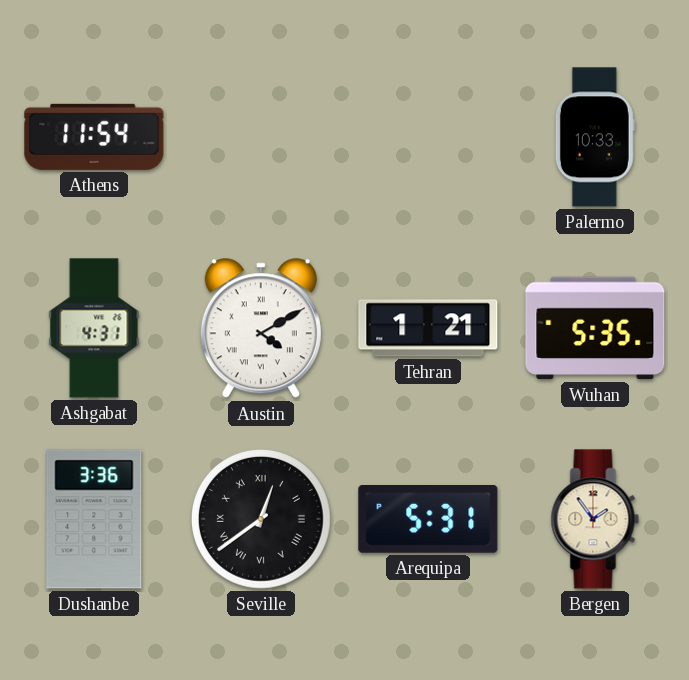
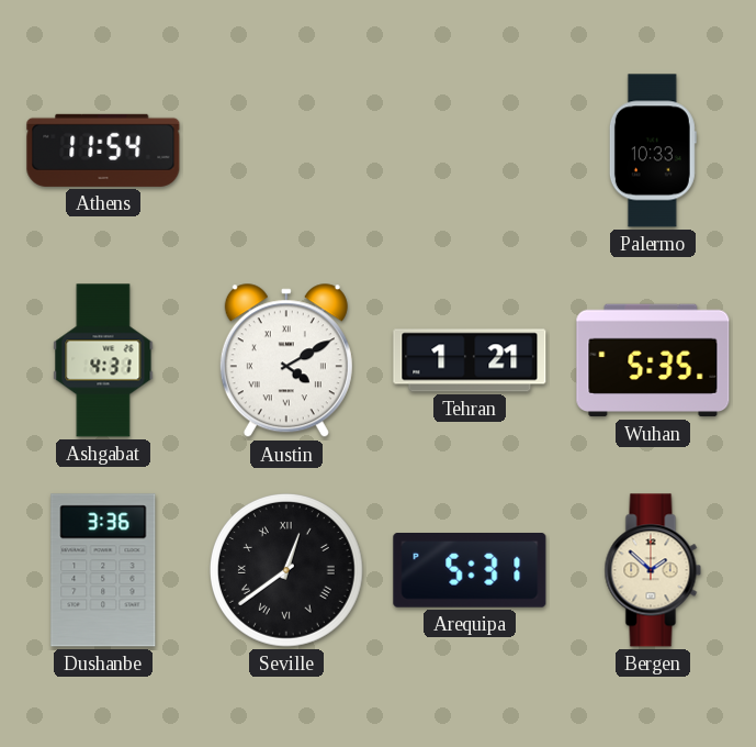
Bergen: 1:54 -> 1:52
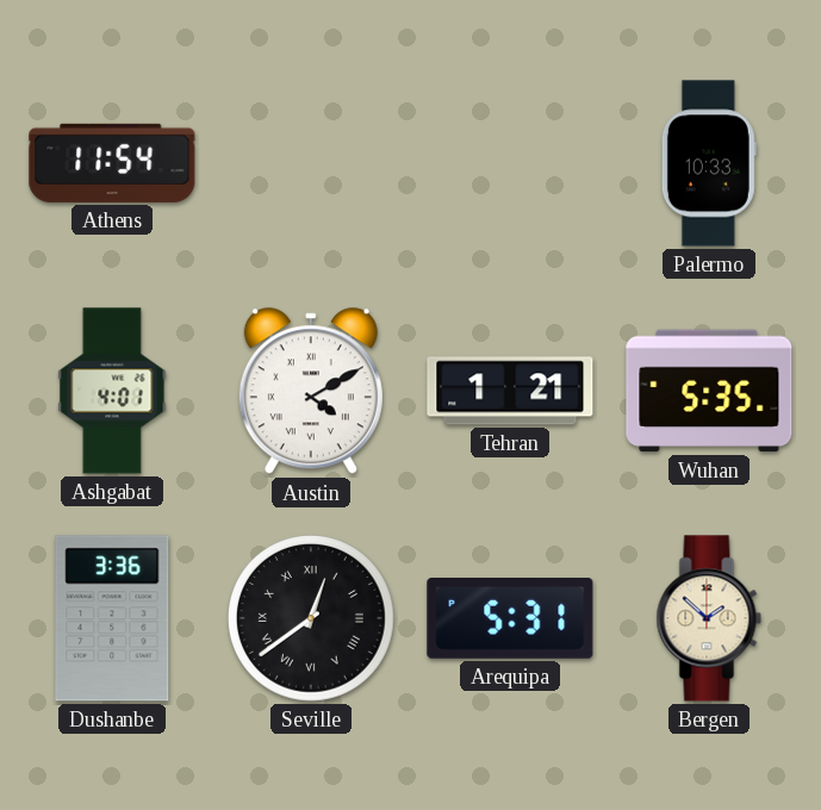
Ashgabat: 4:31 -> 4:01
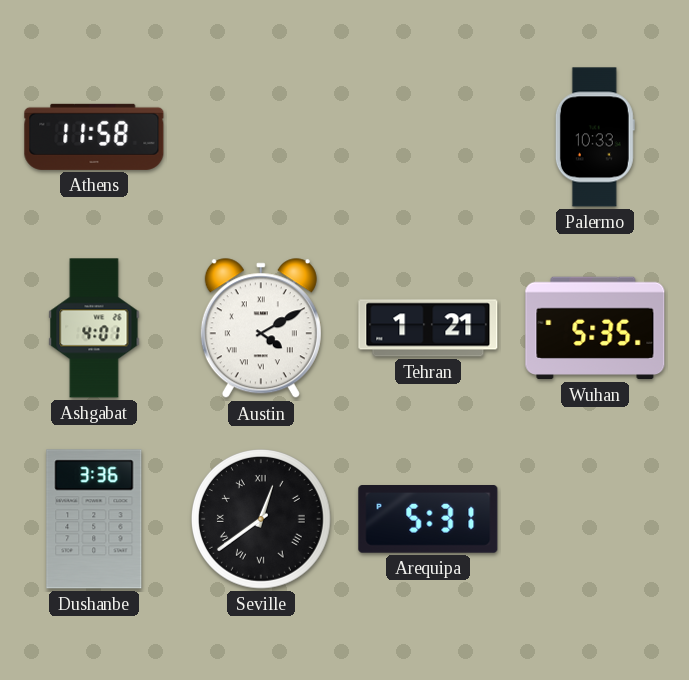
Athens: 11:54 -> 11:58
Bergen: 1:52 -> none
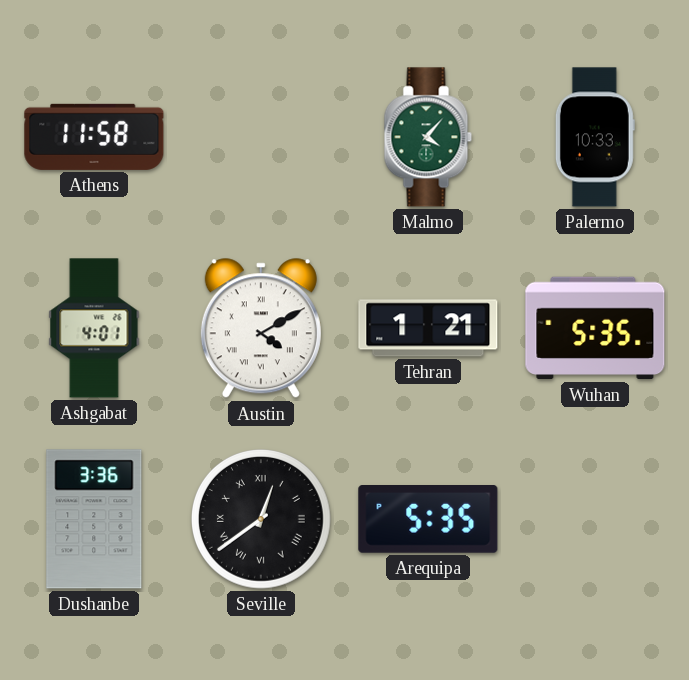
Malmo: none -> 4:07
Arequipa: 5:31 -> 5:35
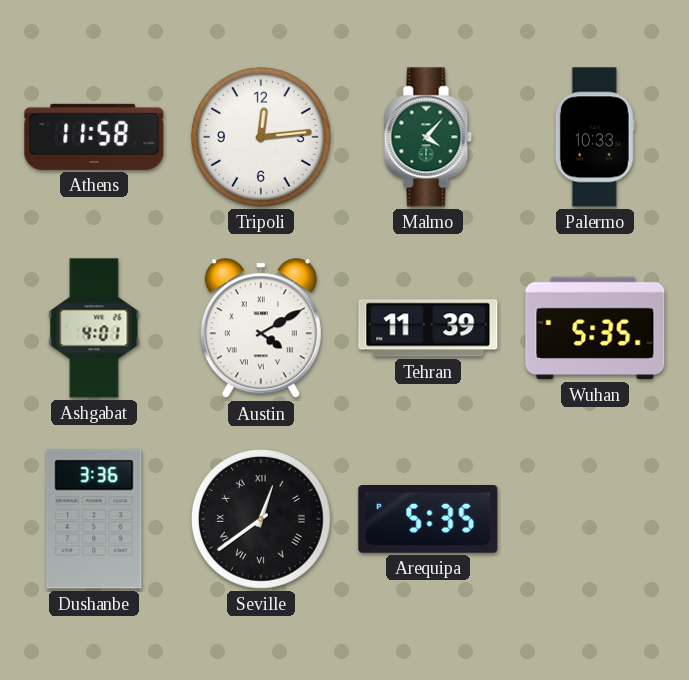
Tripoli: none -> 12:14
Tehran: 1:21 -> 11:39
